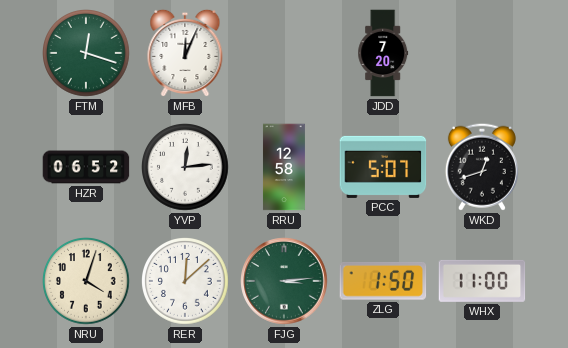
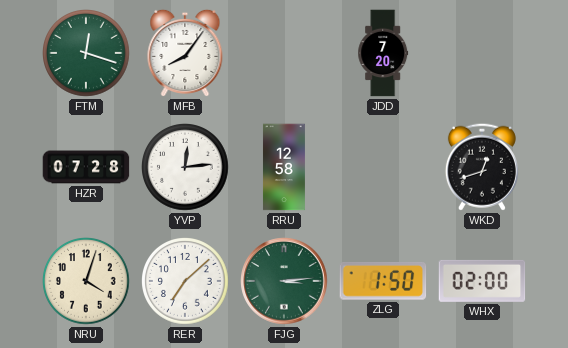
MFB: 12:04 -> 8:06
HZR: 06:52 -> 07:28
PCC: 5:07 -> none
RER: 12:08 -> 7:08
WHX: 11:00 -> 02:00
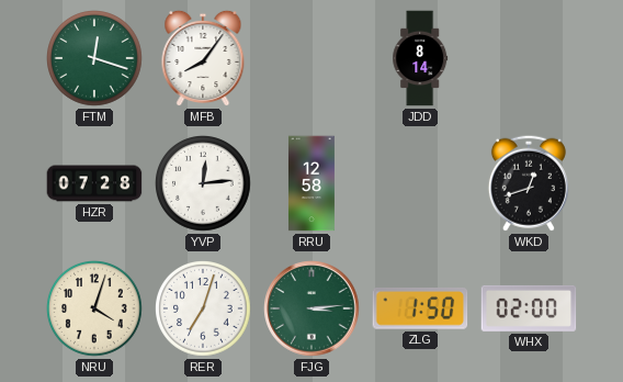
JDD: 7:20 -> 8:14
RER: 7:08 -> 7:03
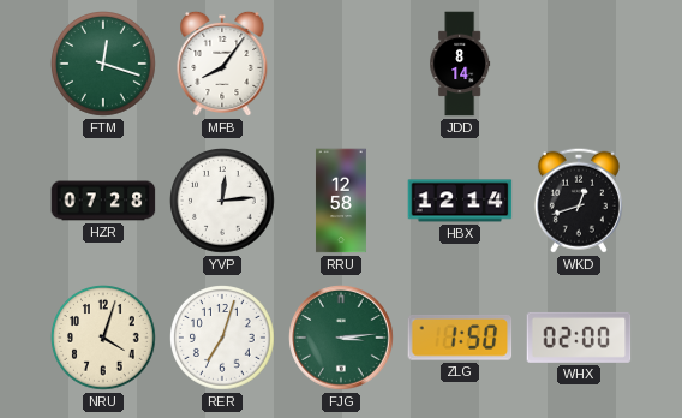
HBX: none -> 12:14
